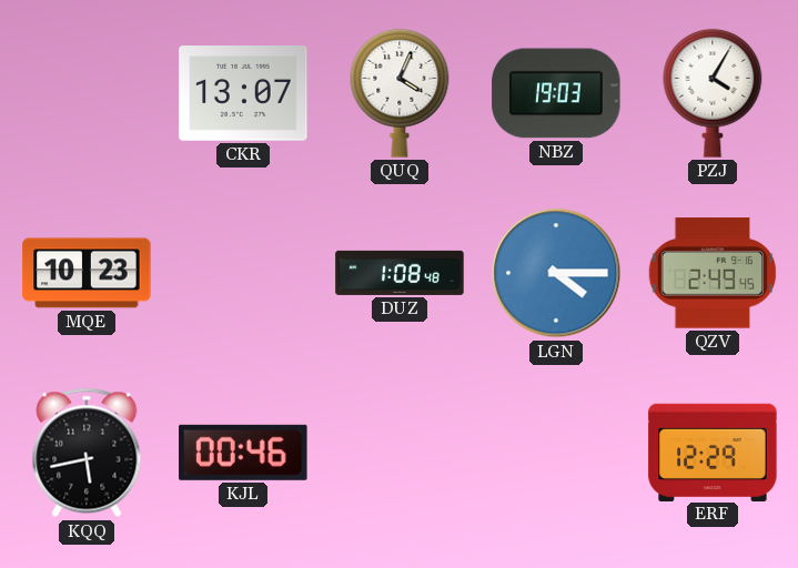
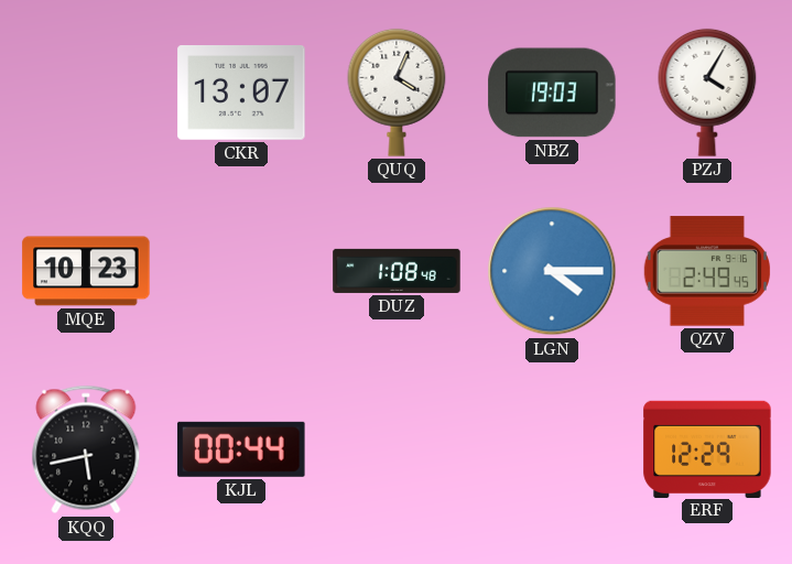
KJL: 00:46 -> 00:44
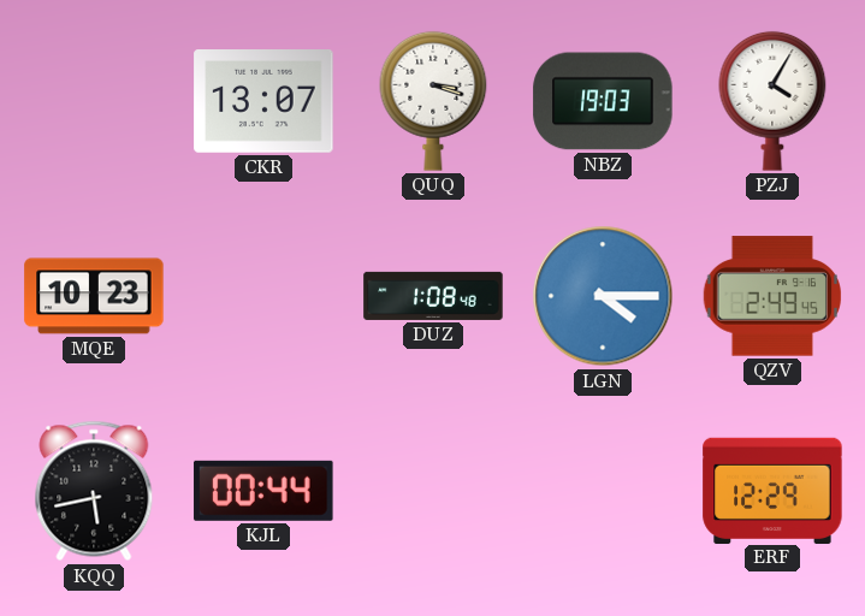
QUQ: 4:04 -> 3:18
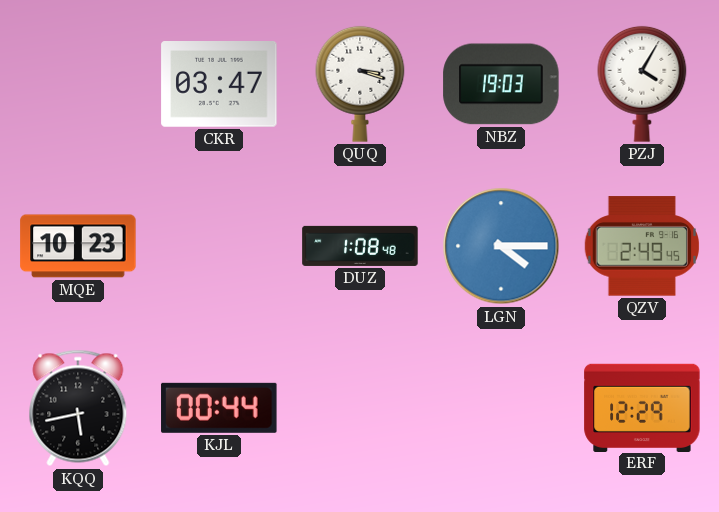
CKR: 13:07 -> 03:47
